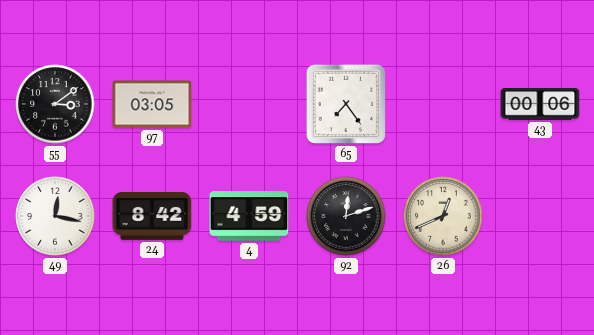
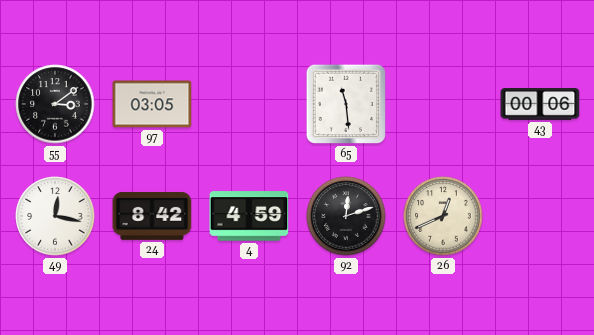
65: 7:24 -> 11:29
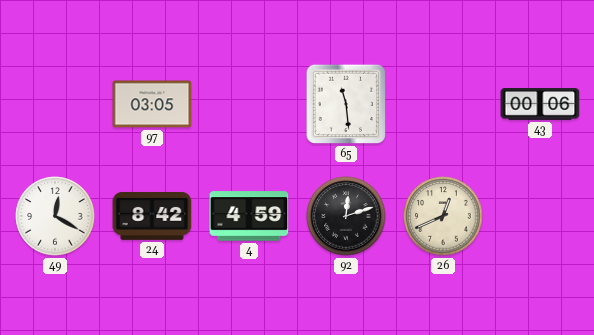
55: 3:09 -> none
49: 12:17 -> 12:20
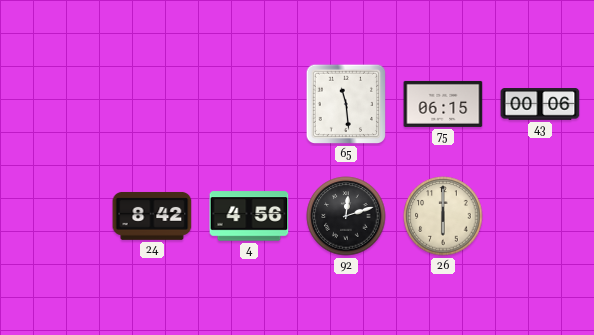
97: 03:05 -> none
75: none -> 06:15
49: 12:20 -> none
4: 4:59 -> 4:56
26: 12:41 -> 6:00
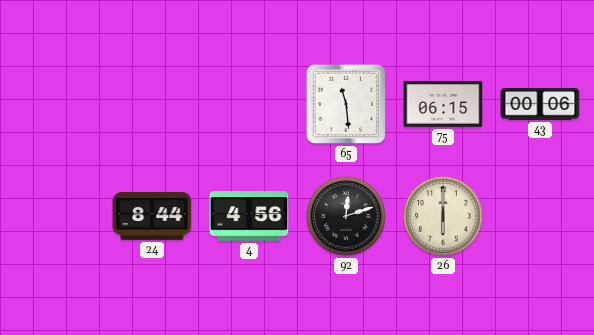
24: 8:42 -> 8:44
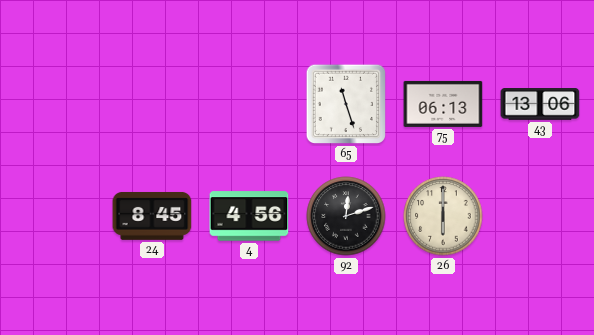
65: 11:29 -> 11:27
75: 06:15 -> 06:13
43: 00:06 -> 13:06
24: 8:44 -> 8:45
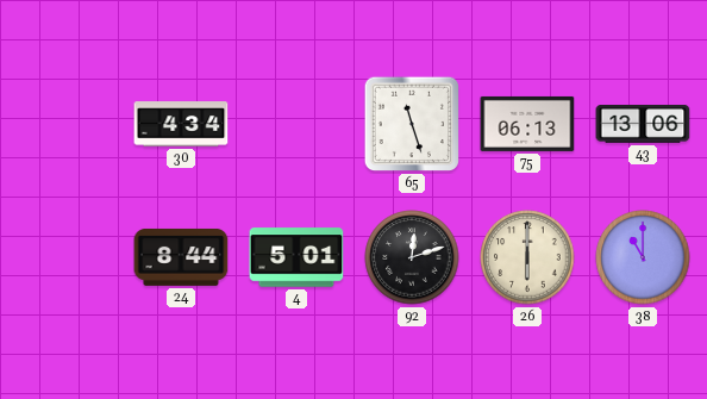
30: none -> 4:34
24: 8:45 -> 8:44
4: 4:56 -> 5:01
38: none -> 11:00
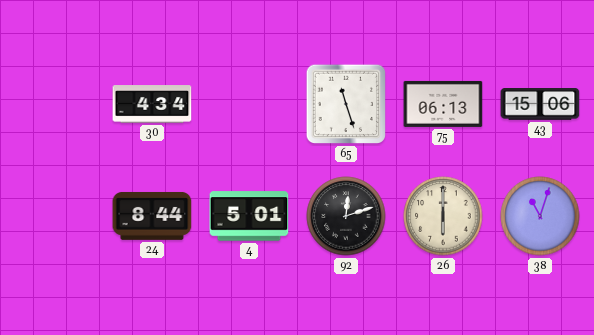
43: 13:06 -> 15:06
38: 11:00 -> 11:03
